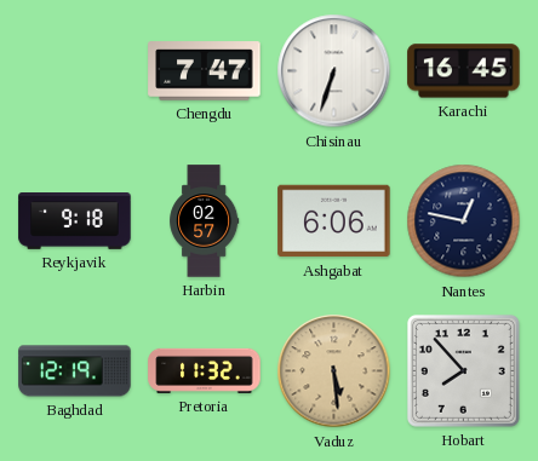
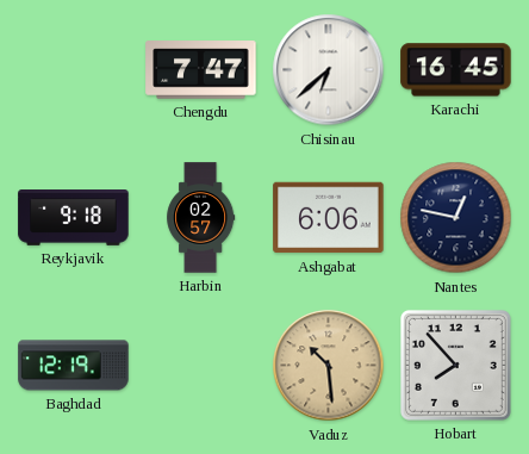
Chisinau: 6:33 -> 6:38
Pretoria: 11:32 -> none
Vaduz: 5:29 -> 10:29
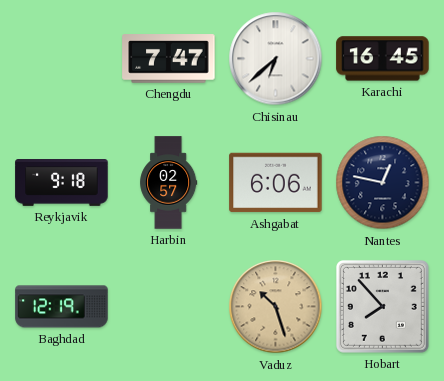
Vaduz: 10:29 -> 10:27
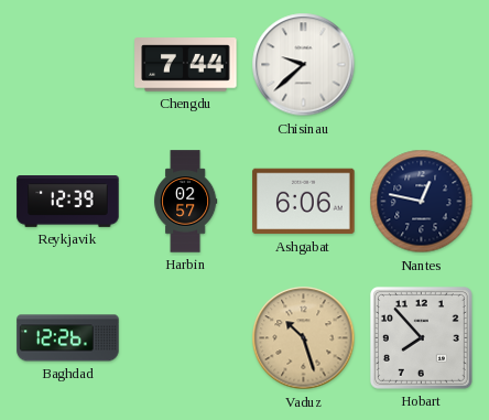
Chengdu: 7:47 -> 7:44
Chisinau: 6:38 -> 9:38
Karachi: 16:45 -> none
Reykjavik: 9:18 -> 12:39
Baghdad: 12:19 -> 12:26
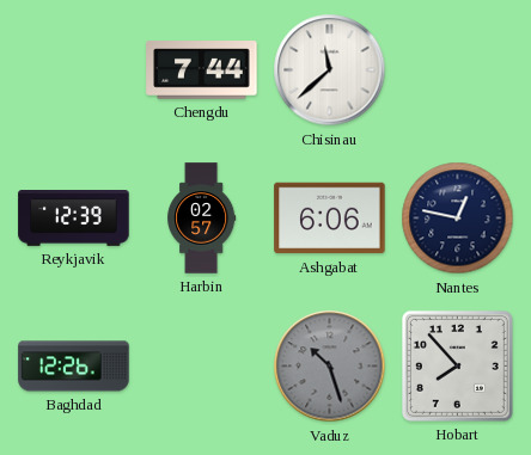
Chisinau: 9:38 -> 11:38
Vaduz dial: champagne -> grey
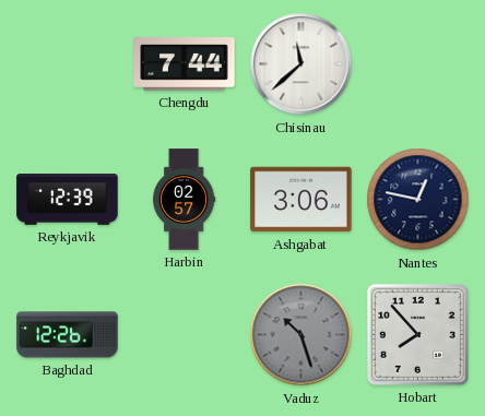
Ashgabat: 6:06 -> 3:06
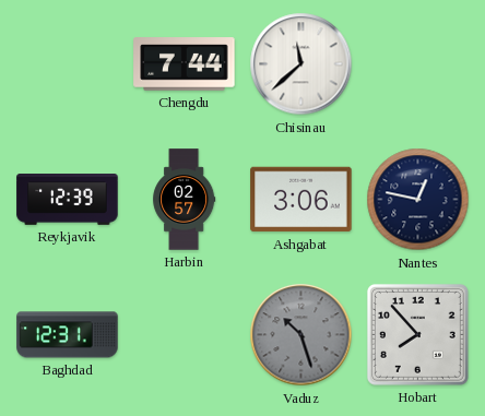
Baghdad: 12:26 -> 12:31
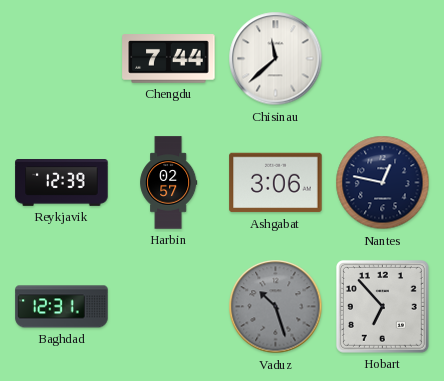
Hobart: 7:53 -> 6:53
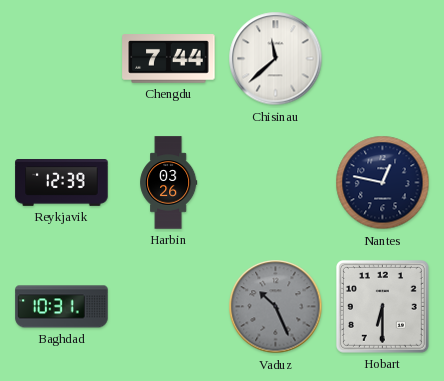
Harbin: 02:57 -> 03:26
Ashgabat: 3:06 -> none
Baghdad: 12:31 -> 10:31
Vaduz: 10:27 -> 10:26
Hobart: 6:53 -> 6:30
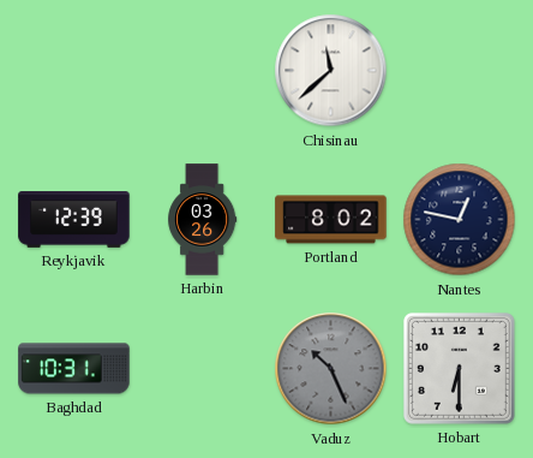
Chengdu: 7:44 -> none
Portland: none -> 8:02
